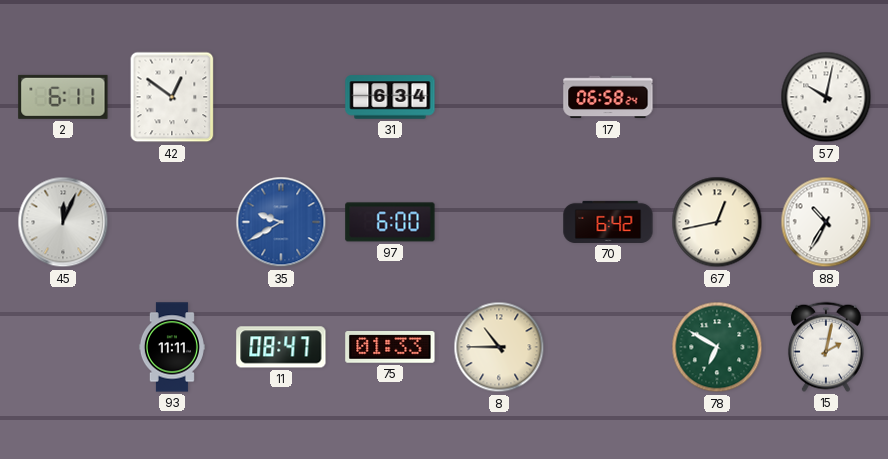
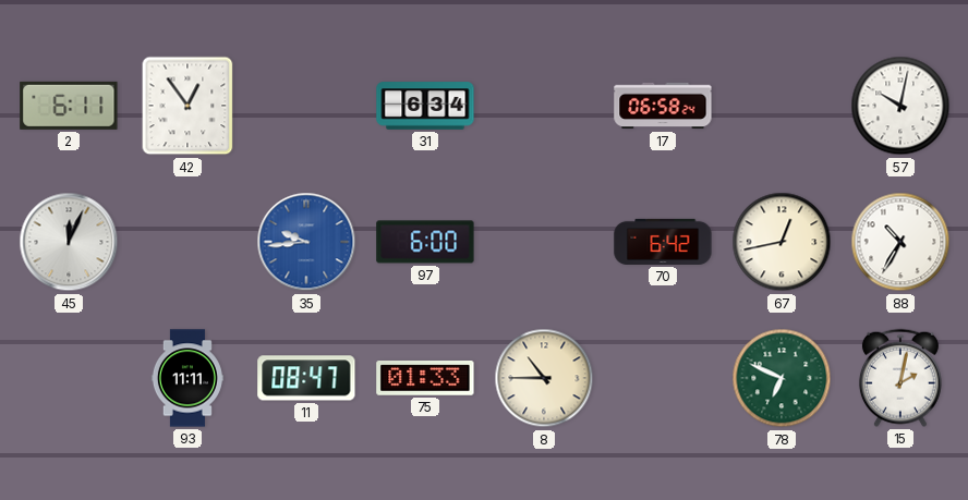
42: 12:51 -> 12:54
35: 9:40 -> 9:44
78: 6:50 -> 6:49
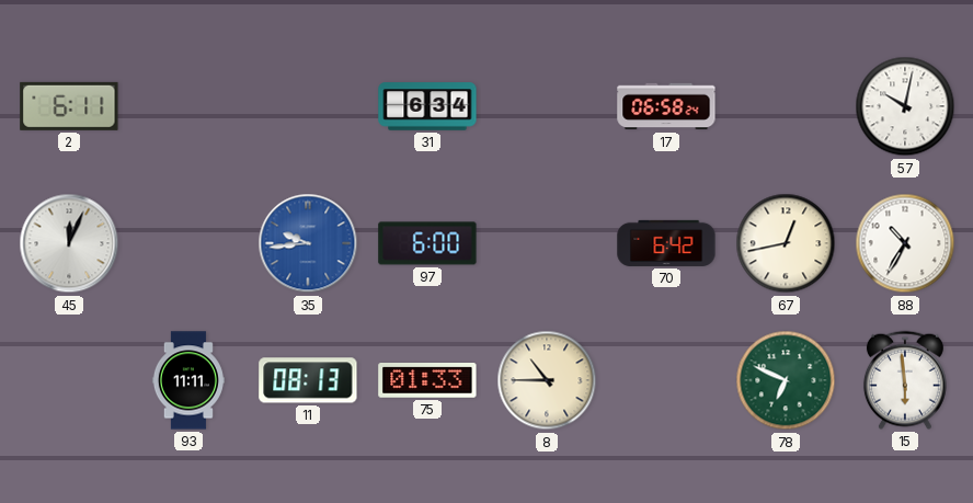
42: 12:54 -> none
11: 08:47 -> 08:13
15: 2:02 -> 5:59
